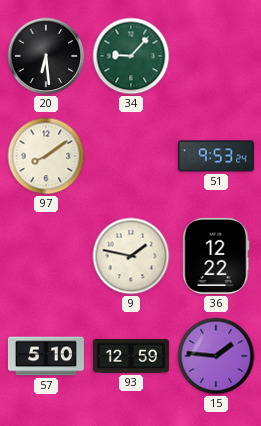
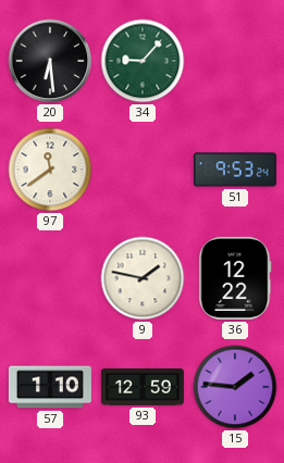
97: 8:09 -> 11:39
57: 5:10 -> 1:10
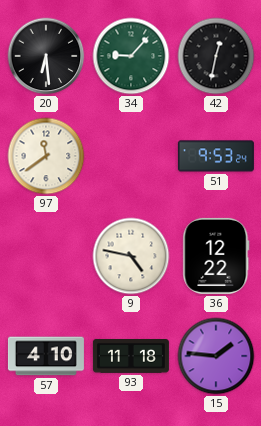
42: none -> 12:32
9: 1:47 -> 4:47
57: 1:10 -> 4:10
93: 12:59 -> 11:18
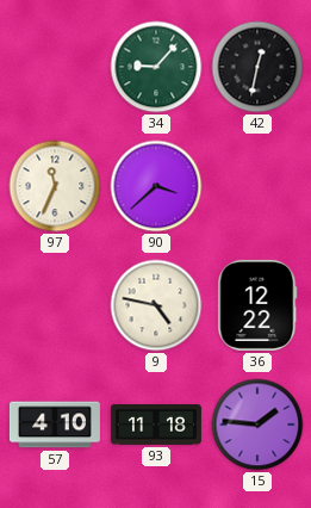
20: 6:29 -> none
97: 11:39 -> 11:34
90: none -> 3:38
51: 9:53 -> none
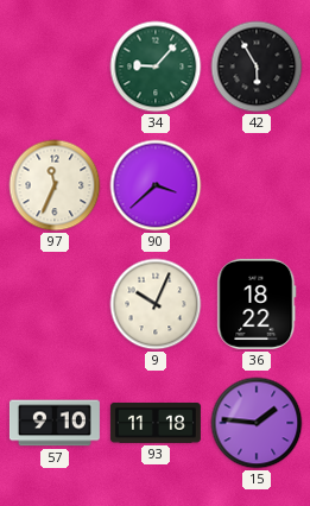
42: 12:32 -> 5:55
9: 4:47 -> 10:04
36: 12:22 -> 18:22
57: 4:10 -> 9:10
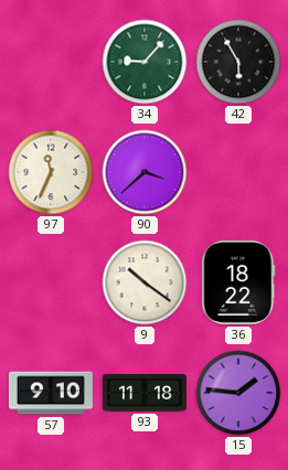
9: 10:04 -> 10:21
